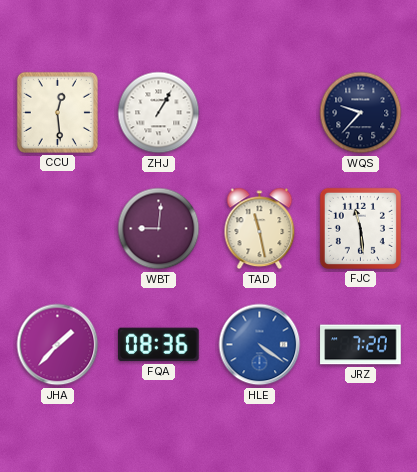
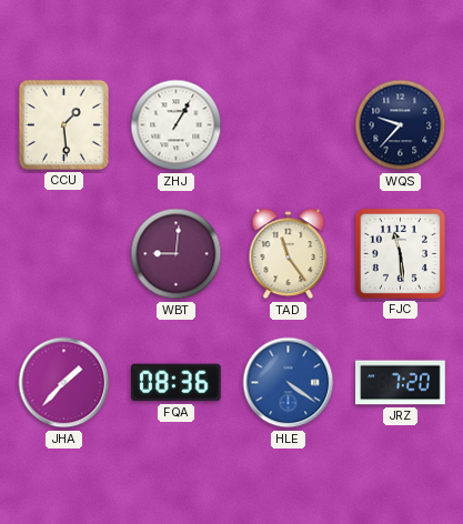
CCU: 12:29 -> 1:29
TAD: 11:28 -> 11:24
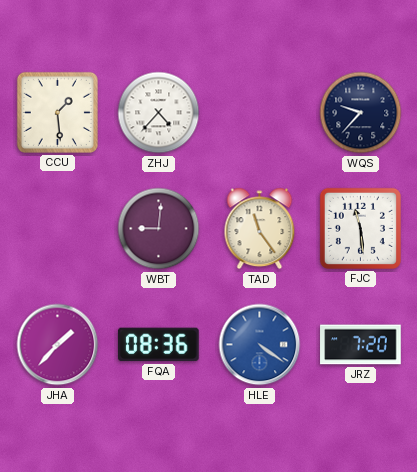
ZHJ: 1:05 -> 4:37
